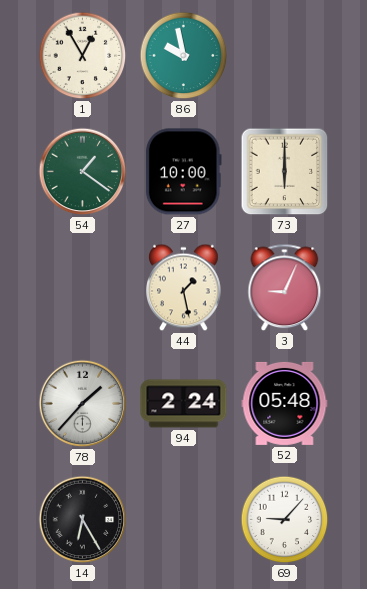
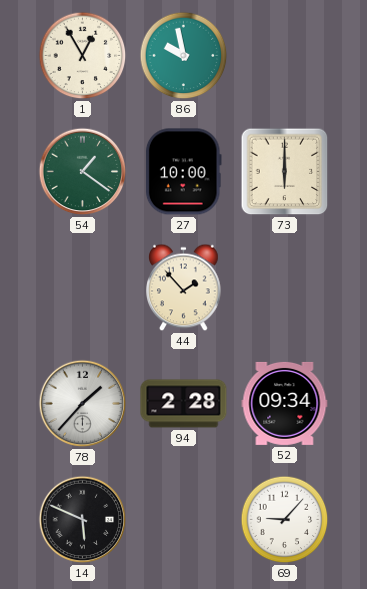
44: 1:28 -> 1:53
3: 9:04 -> none
94: 2:24 -> 2:28
52: 05:48 -> 09:34
14: 6:25 -> 5:49
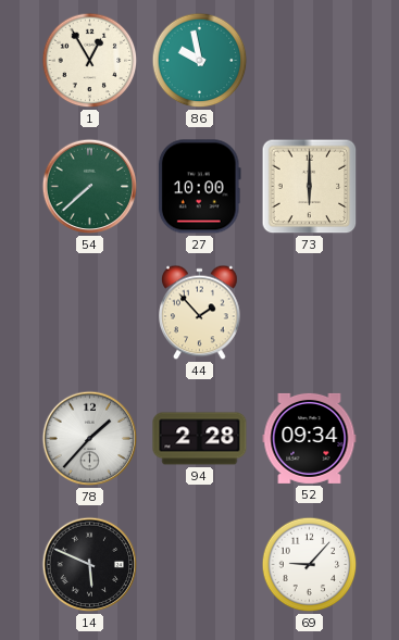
54: 1:21 -> 7:38
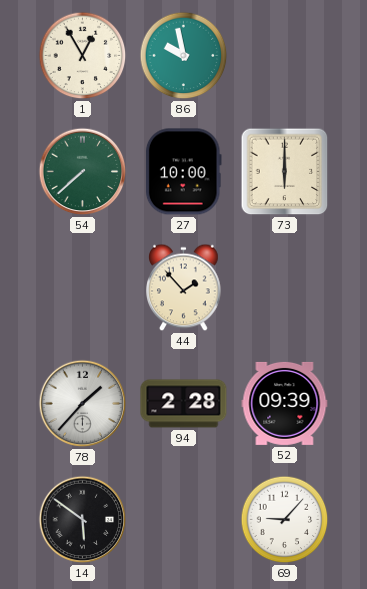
52: 09:34 -> 09:39
14: 5:49 -> 5:51
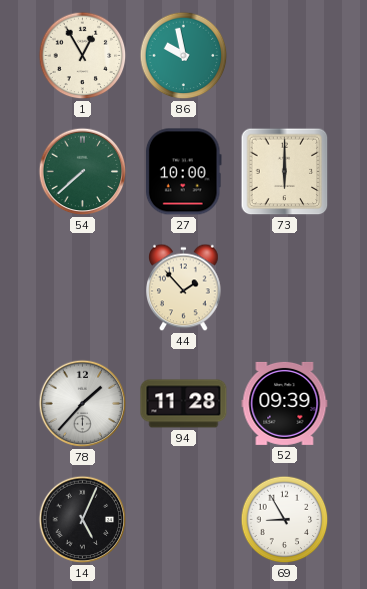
94: 2:28 -> 11:28
14: 5:51 -> 5:04
69: 9:07 -> 8:55
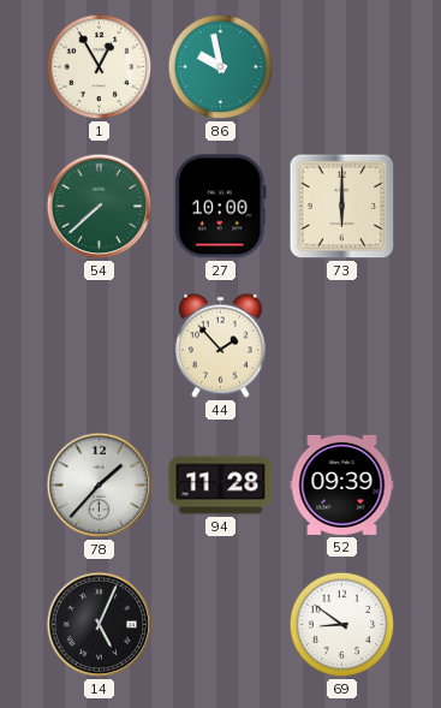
69: 8:55 -> 8:51
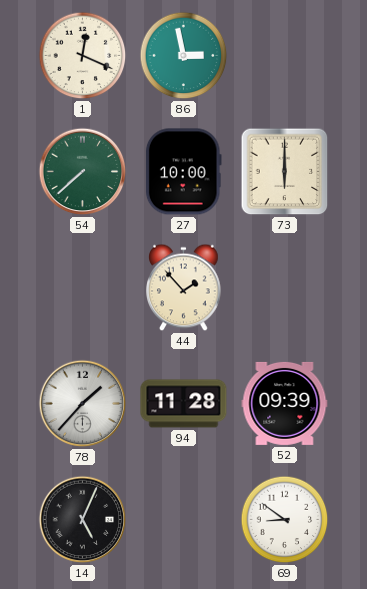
1: 12:55 -> 12:19
86: 9:58 -> 2:58
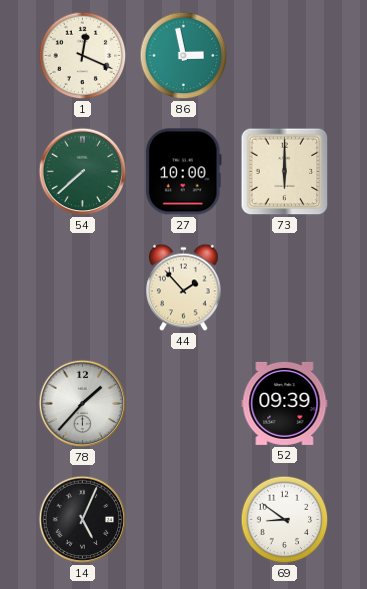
94: 11:28 -> none
